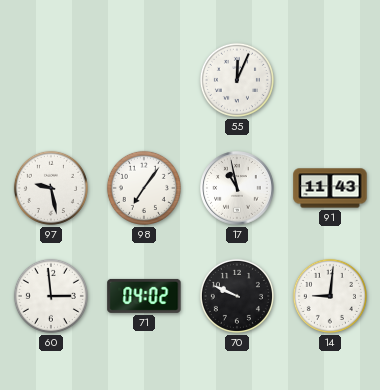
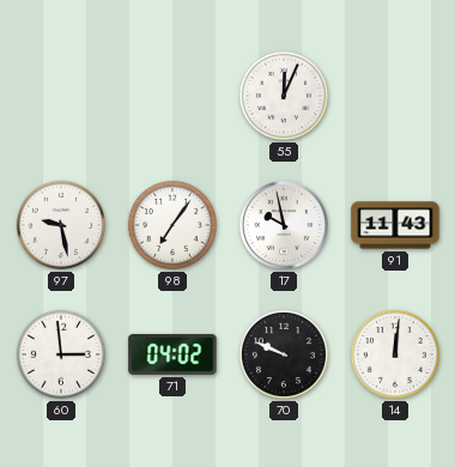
17: 10:58 -> 9:58
14: 9:01 -> 12:01
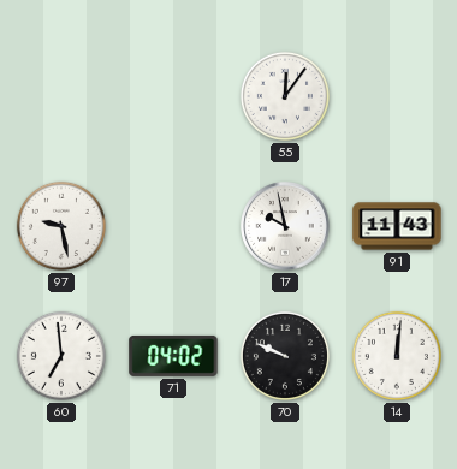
55: 12:04 -> 12:06
98: 7:06 -> none
60: 2:59 -> 6:59
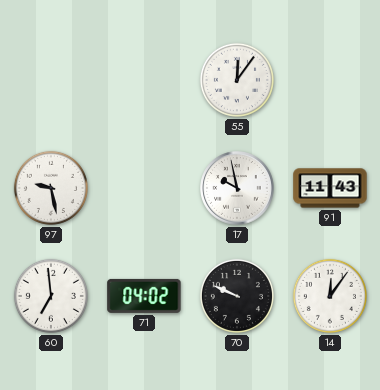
14: 12:01 -> 12:06
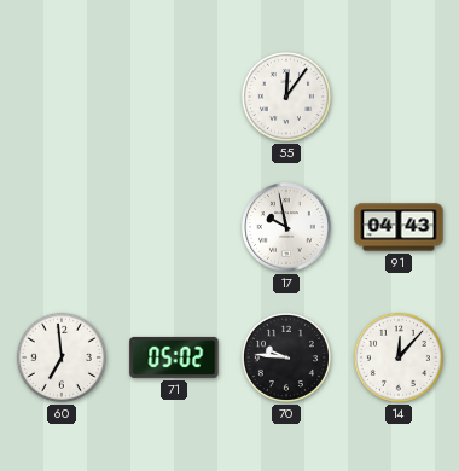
97: 9:28 -> none
91: 11:43 -> 04:43
71: 04:02 -> 05:02
70: 9:49 -> 9:46
14: 12:06 -> 12:07
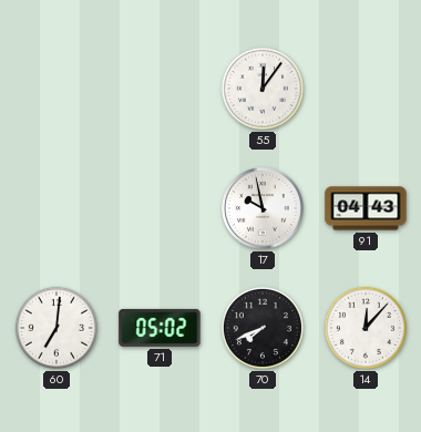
60: 6:59 -> 7:01
70: 9:46 -> 7:41
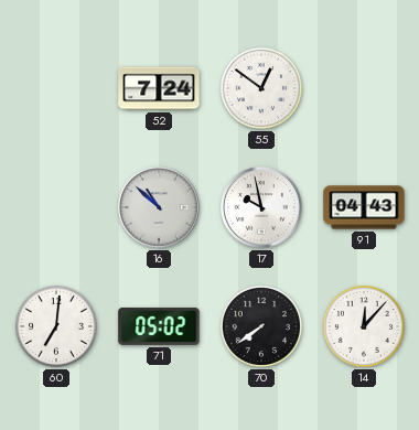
52: none -> 7:24
55: 12:06 -> 12:51
16: none -> 10:52
70: 7:41 -> 7:39
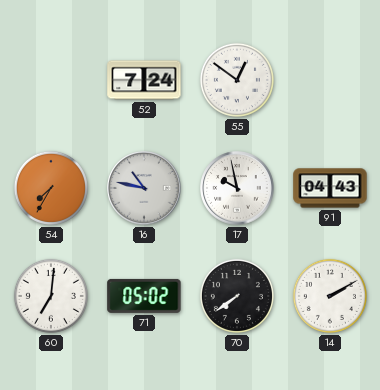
54: none -> 7:35
16: 10:52 -> 10:47
14: 12:07 -> 2:10
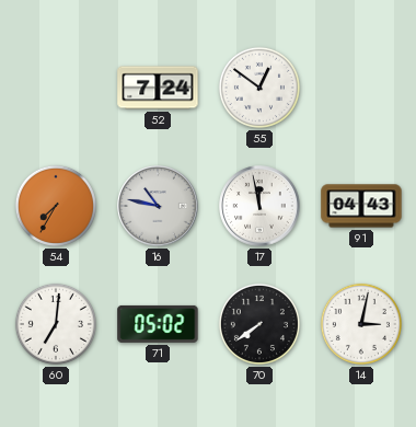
17: 9:58 -> 11:58
14: 2:10 -> 3:02
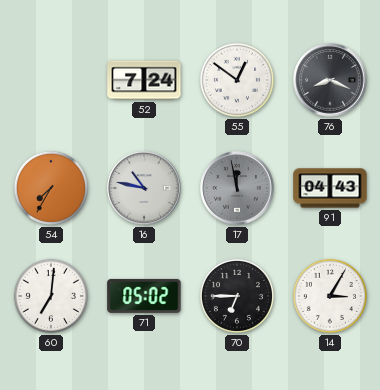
76: none -> 8:19
17 dial: white -> grey
70: 7:39 -> 6:45
14: 3:02 -> 3:05
